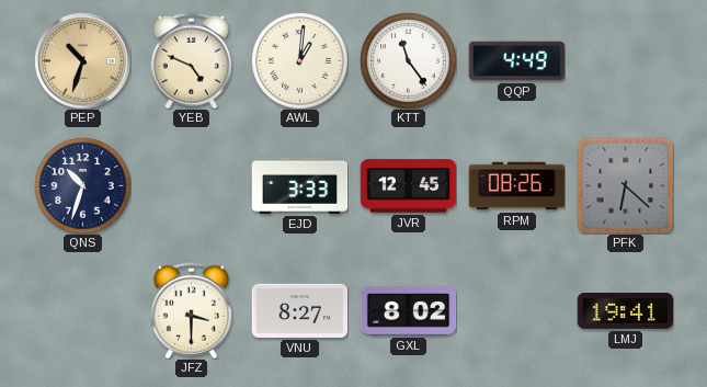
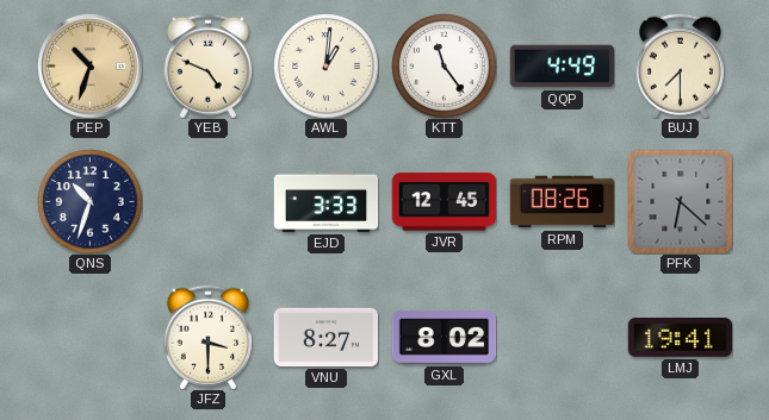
BUJ: none -> 7:30
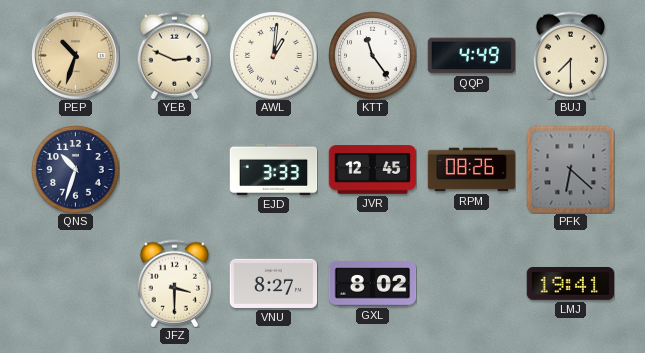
YEB: 4:49 -> 2:49
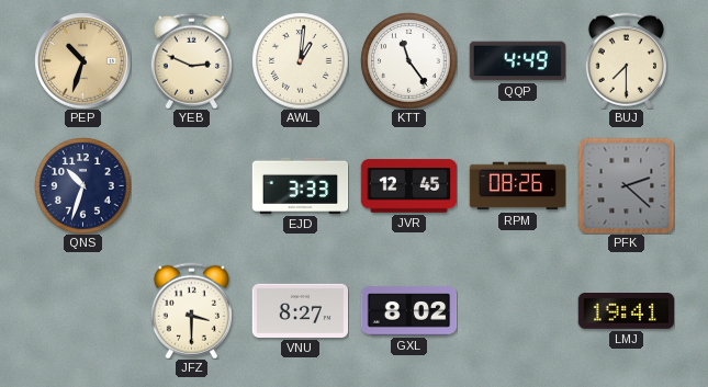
PFK: 6:22 -> 2:22
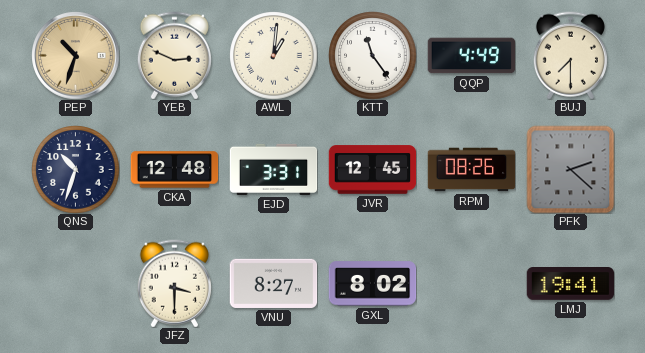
CKA: none -> 12:48
EJD: 3:33 -> 3:31
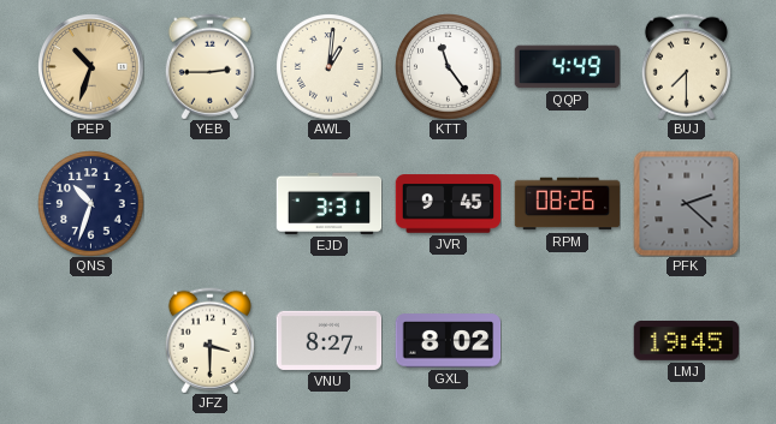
YEB: 2:49 -> 2:45
CKA: 12:48 -> none
JVR: 12:45 -> 9:45
LMJ: 19:41 -> 19:45
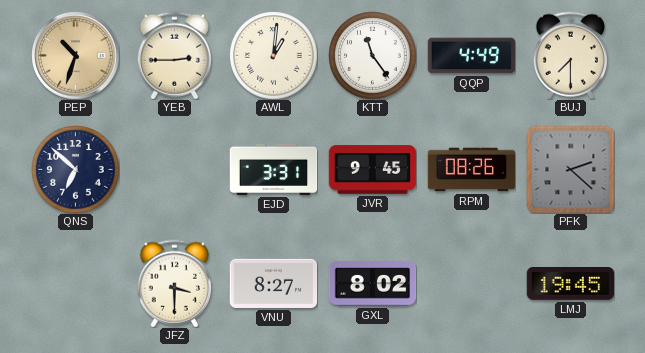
QNS: 10:33 -> 6:52
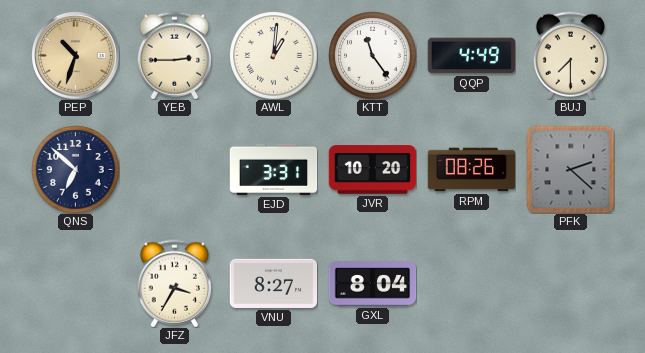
JVR: 9:45 -> 10:20
JFZ: 3:30 -> 3:35
GXL: 8:02 -> 8:04
LMJ: 19:45 -> none
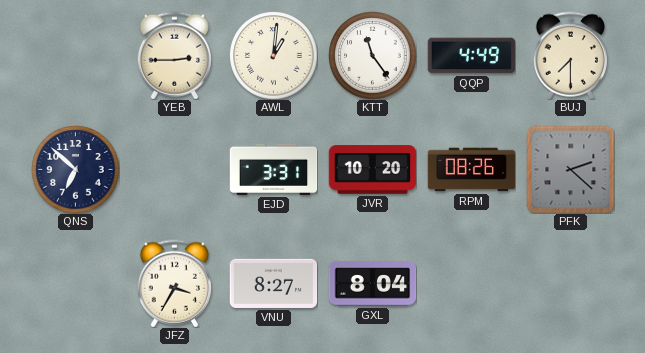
PEP: 10:33 -> none
